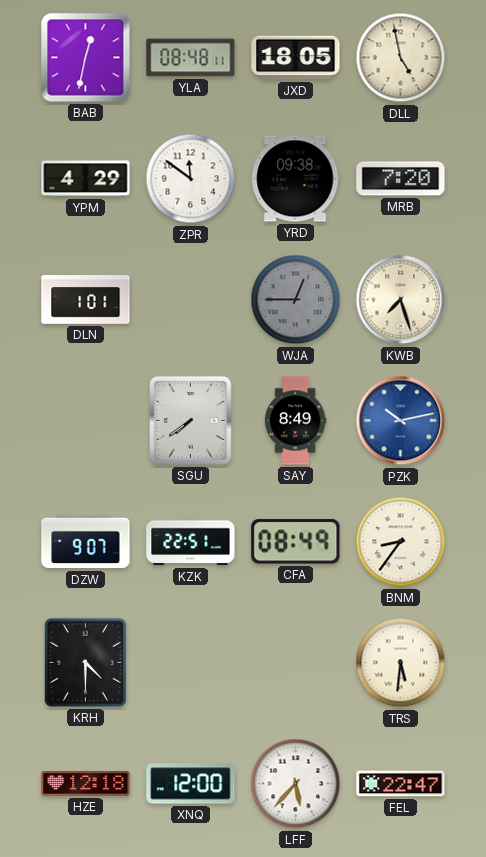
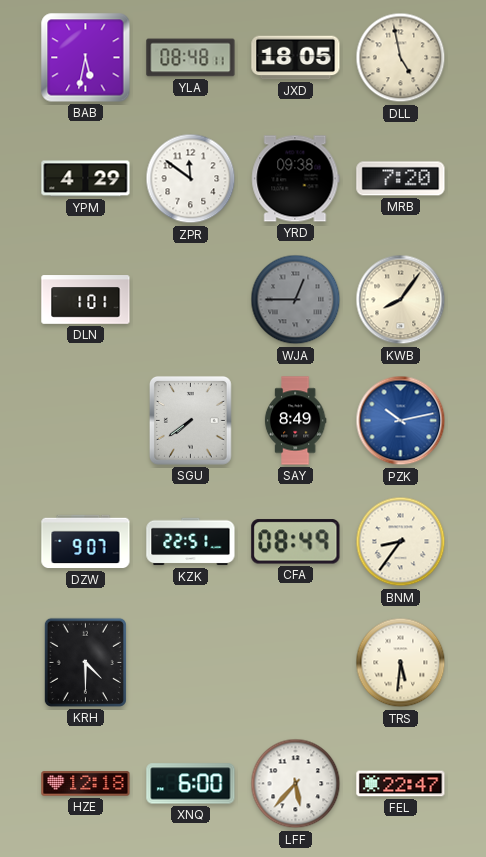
BAB: 12:32 -> 5:32
KWB: 7:27 -> 8:06
XNQ: 12:00 -> 6:00
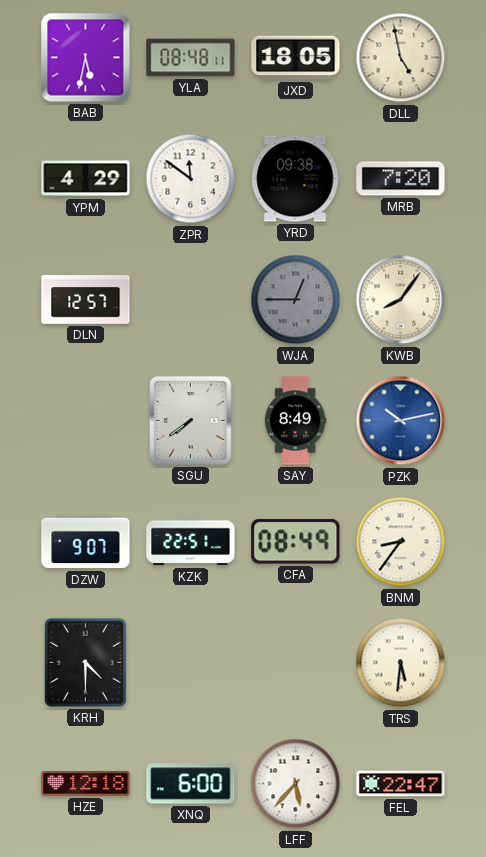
DLN: 1:01 -> 12:57
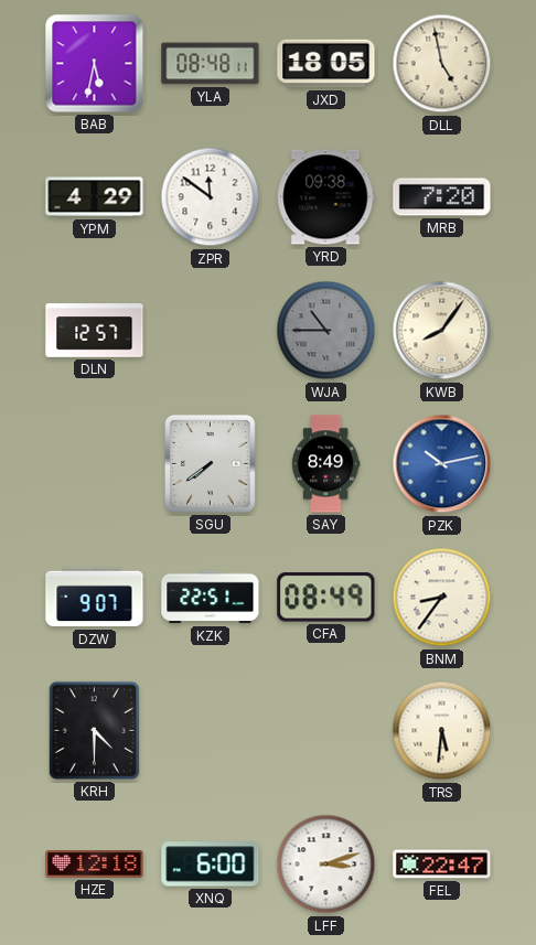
WJA: 12:45 -> 10:45
LFF: 5:37 -> 3:12
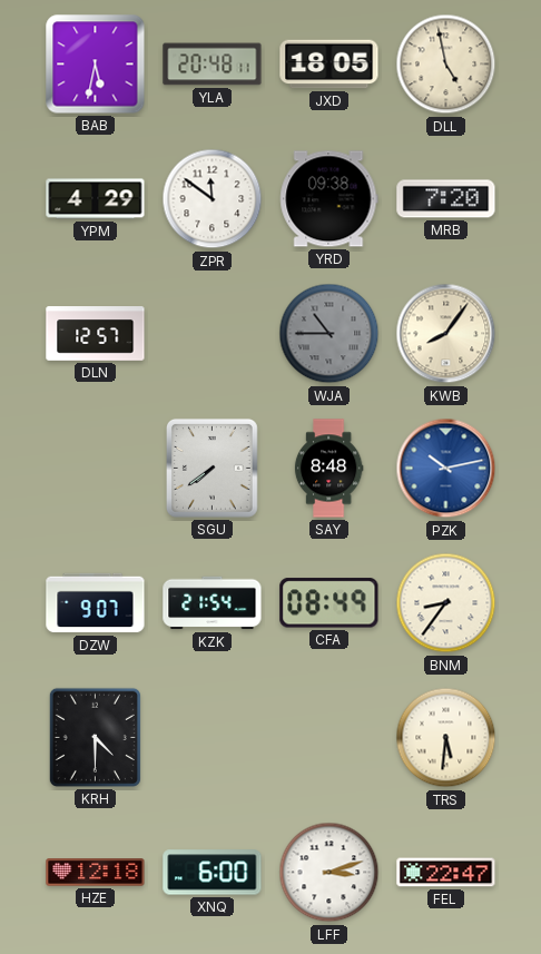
YLA: 08:48 -> 20:48
SAY: 8:49 -> 8:48
KZK: 22:51 -> 21:54
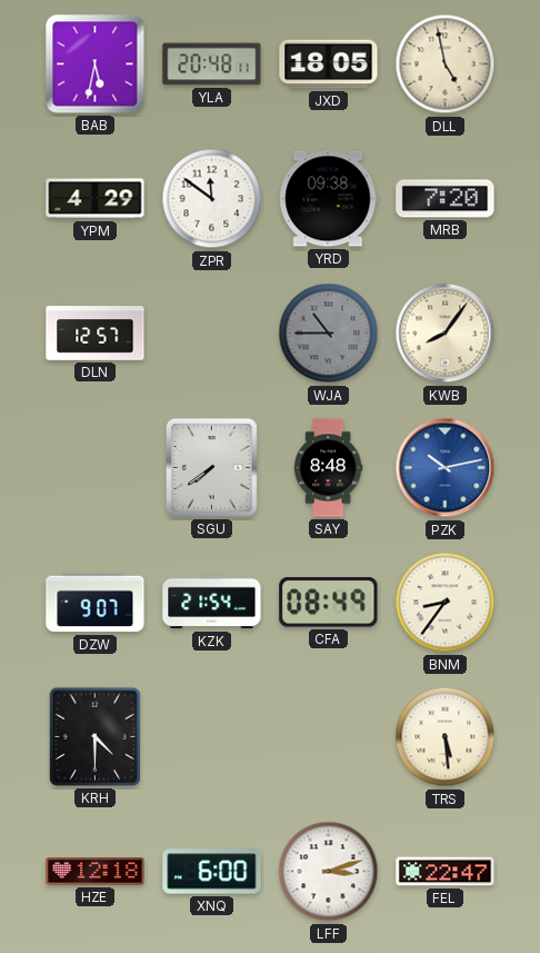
TRS: 5:31 -> 5:29
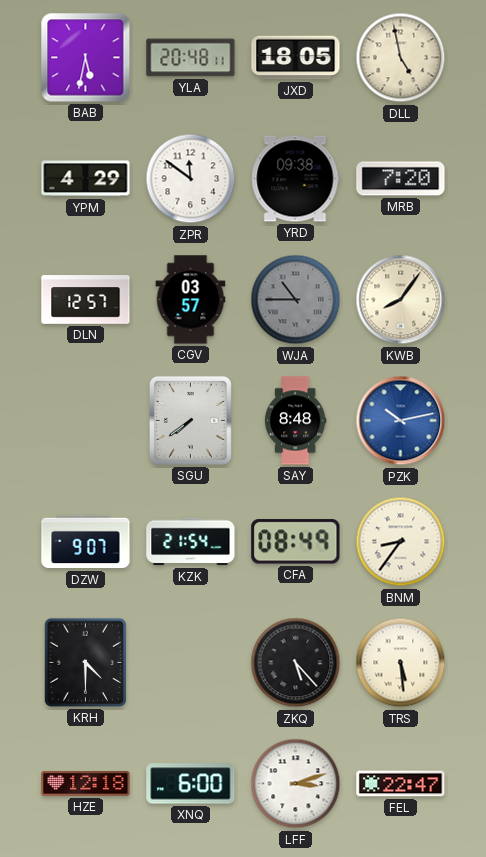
CGV: none -> 03:57
ZKQ: none -> 5:23
